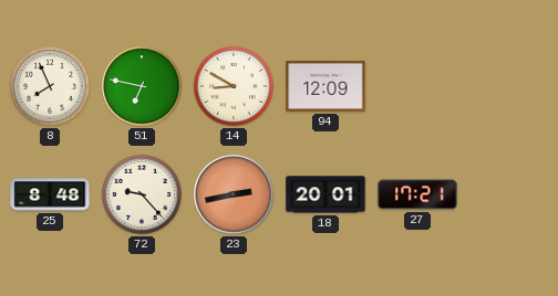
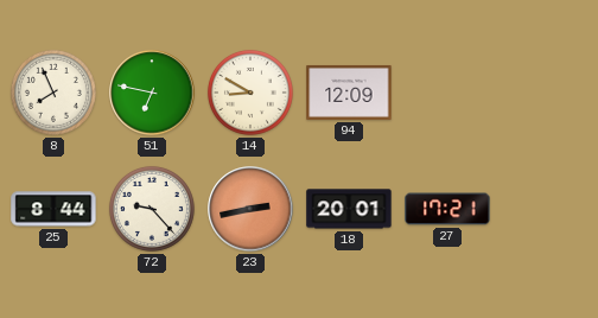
25: 8:48 -> 8:44
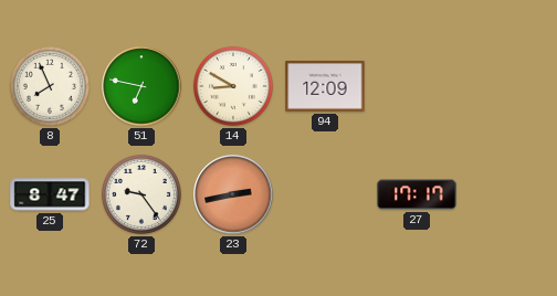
25: 8:44 -> 8:47
72: 9:23 -> 9:24
18: 20:01 -> none
27: 17:21 -> 17:17
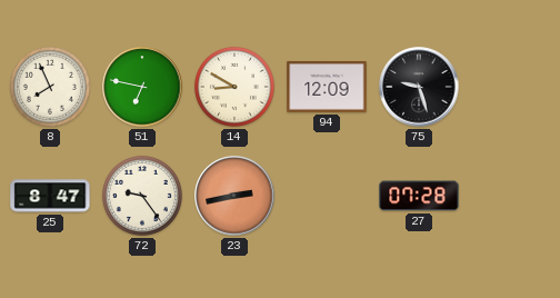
75: none -> 9:27
27: 17:17 -> 07:28
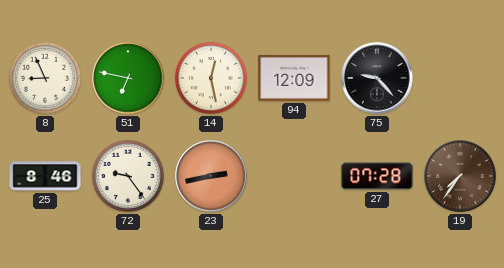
8: 7:56 -> 8:56
14: 8:50 -> 12:28
75: 9:27 -> 9:23
25: 8:47 -> 8:46
19: none -> 7:36
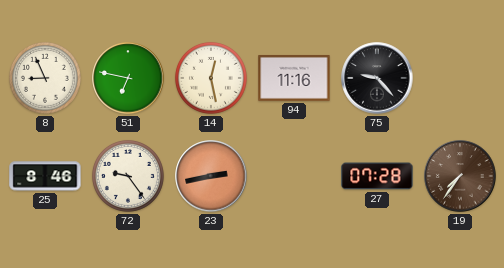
94: 12:09 -> 11:16
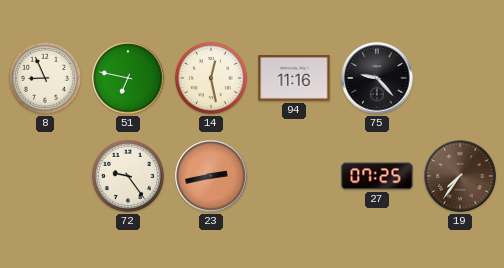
25: 8:46 -> none
27: 07:28 -> 07:25
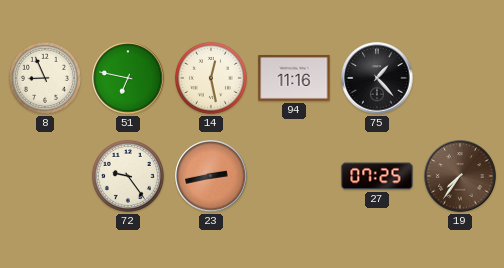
75: 9:23 -> 1:23
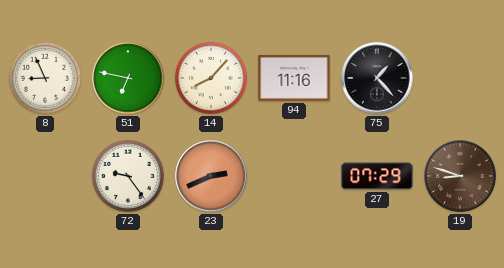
14: 12:28 -> 8:07
23: 2:43 -> 2:41
27: 07:25 -> 07:29
19: 7:36 -> 8:48
